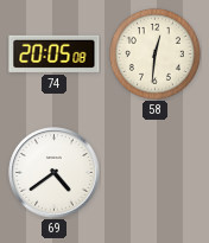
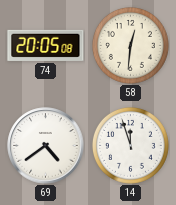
14: none -> 11:57
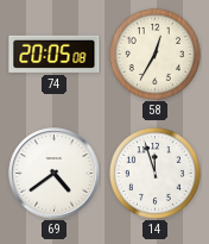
58: 12:31 -> 12:35
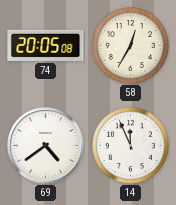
14: 11:57 -> 11:56
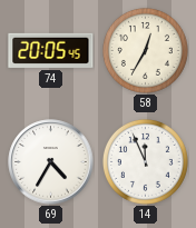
74: 20:05:08 -> 20:05:45
69: 4:39 -> 4:35
